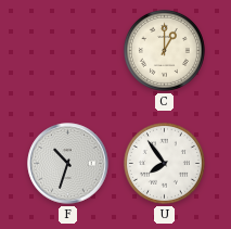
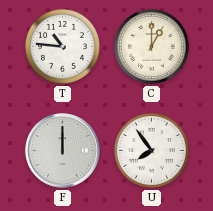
T: none -> 10:46
F: 10:33 -> 12:00
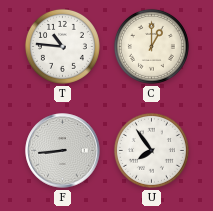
F: 12:00 -> 8:44
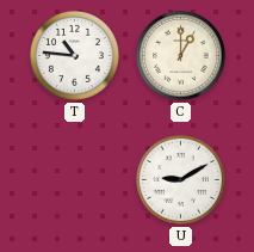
F: 8:44 -> none
U: 7:54 -> 9:10
